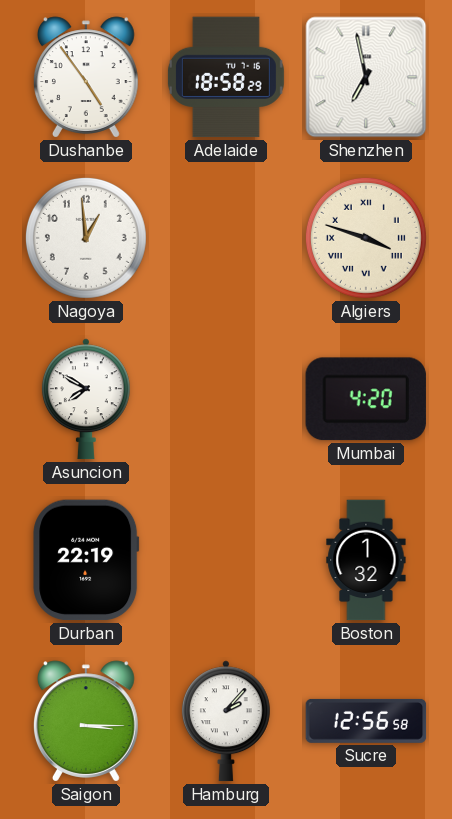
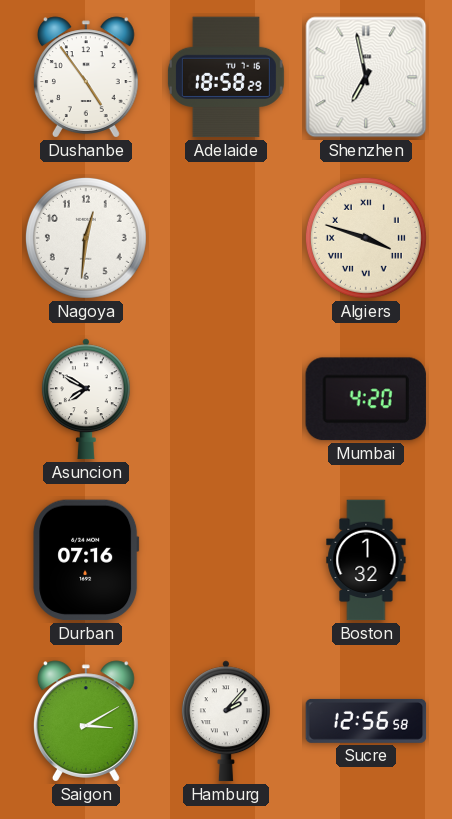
Nagoya: 12:59 -> 12:31
Durban: 22:19 -> 07:16
Saigon: 3:15 -> 3:10
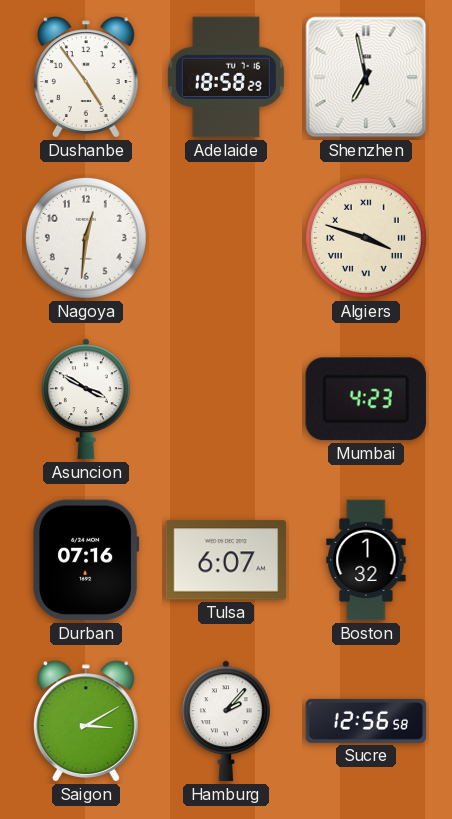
Asuncion: 7:50 -> 3:50
Mumbai: 4:20 -> 4:23
Tulsa: none -> 6:07
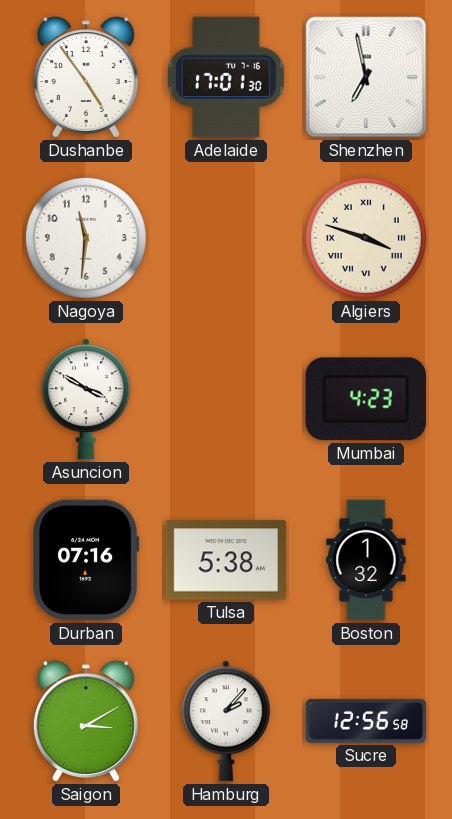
Adelaide: 18:58 -> 17:01
Nagoya: 12:31 -> 11:31
Tulsa: 6:07 -> 5:38
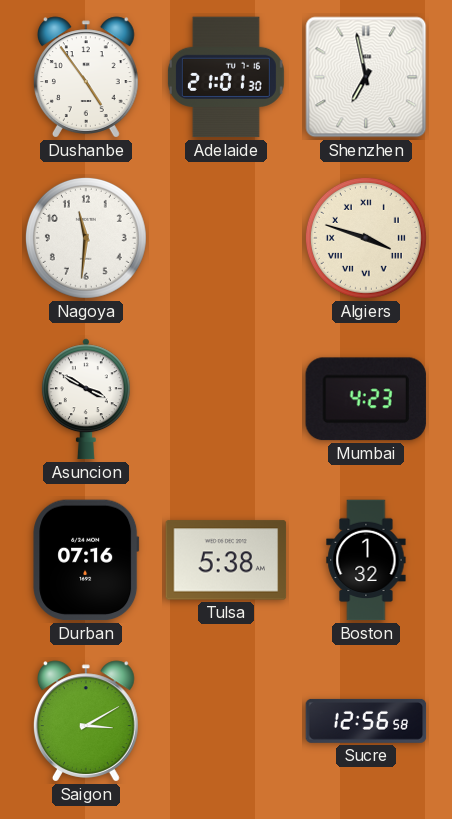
Adelaide: 17:01 -> 21:01
Hamburg: 2:07 -> none
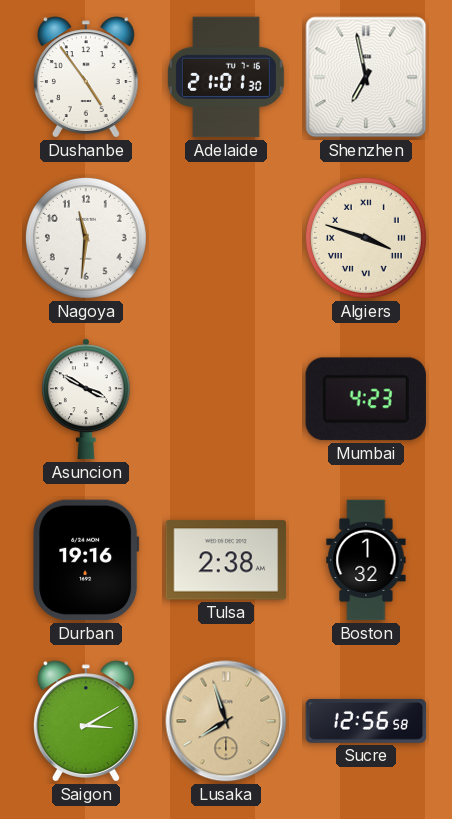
Durban: 07:16 -> 19:16
Tulsa: 5:38 -> 2:38
Lusaka: none -> 7:57
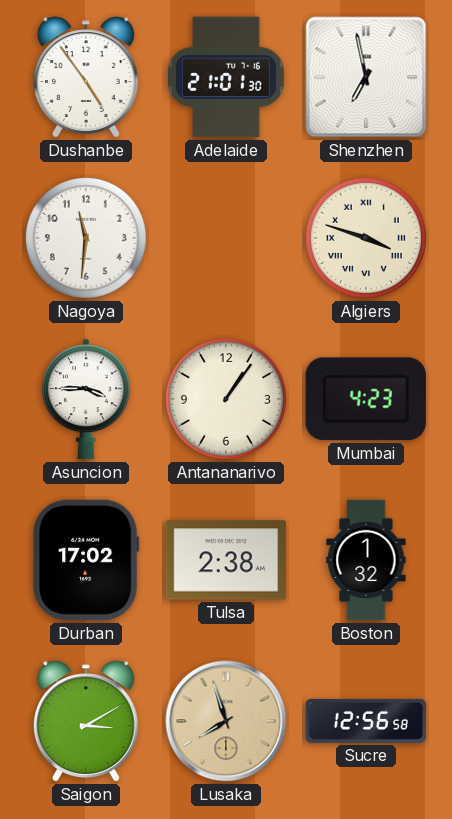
Asuncion: 3:50 -> 3:45
Antananarivo: none -> 1:06
Durban: 19:16 -> 17:02
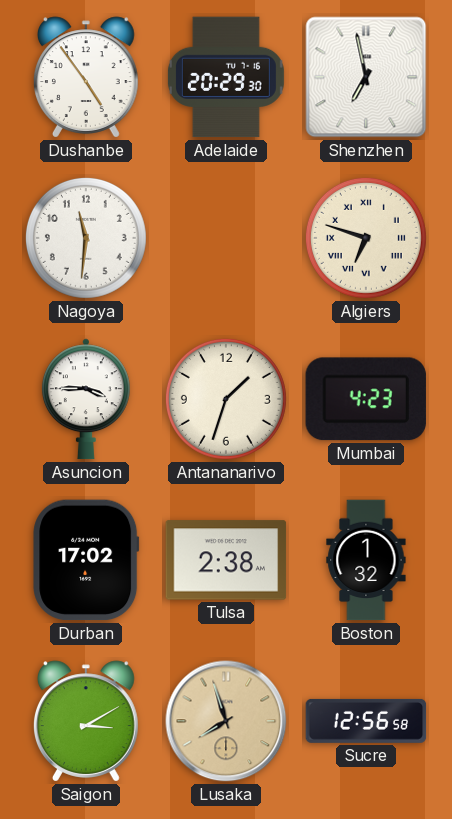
Adelaide: 21:01 -> 20:29
Algiers: 3:48 -> 6:48
Antananarivo: 1:06 -> 1:33
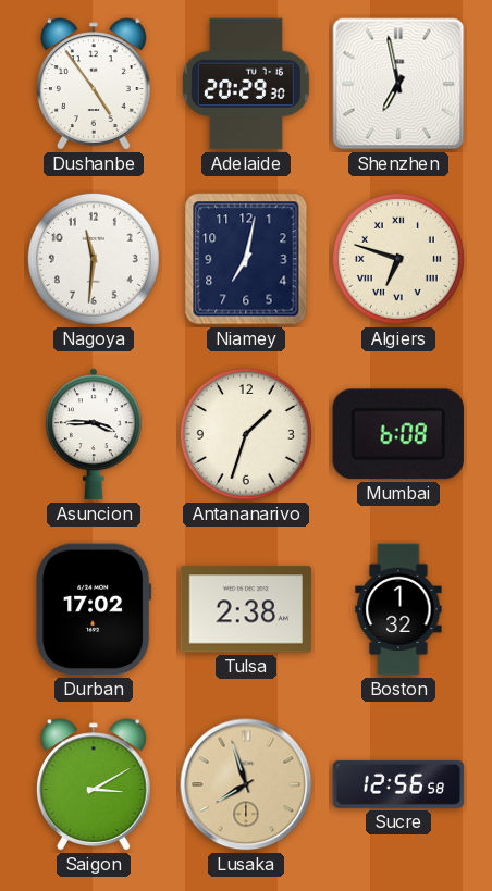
Niamey: none -> 7:02
Mumbai: 4:23 -> 6:08
